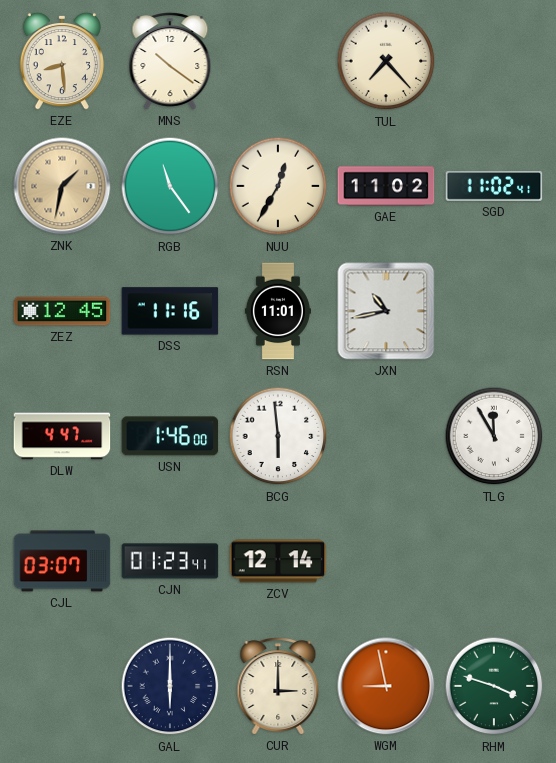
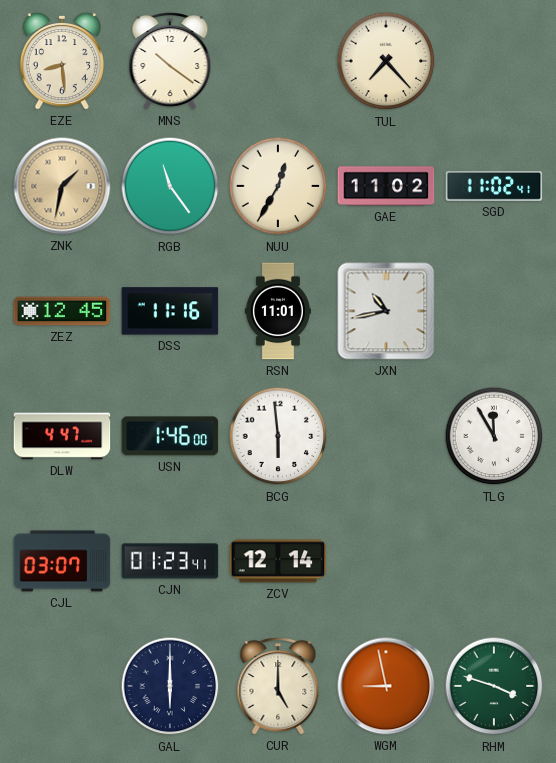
CUR: 3:00 -> 5:00
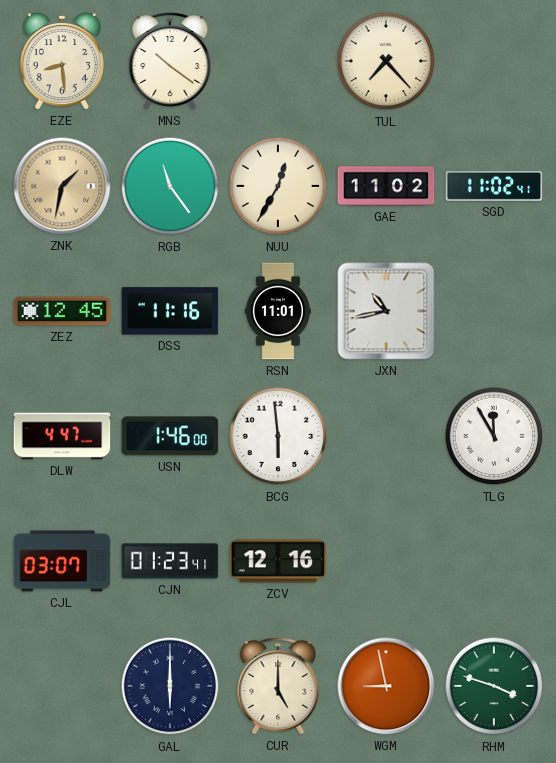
ZCV: 12:14 -> 12:16
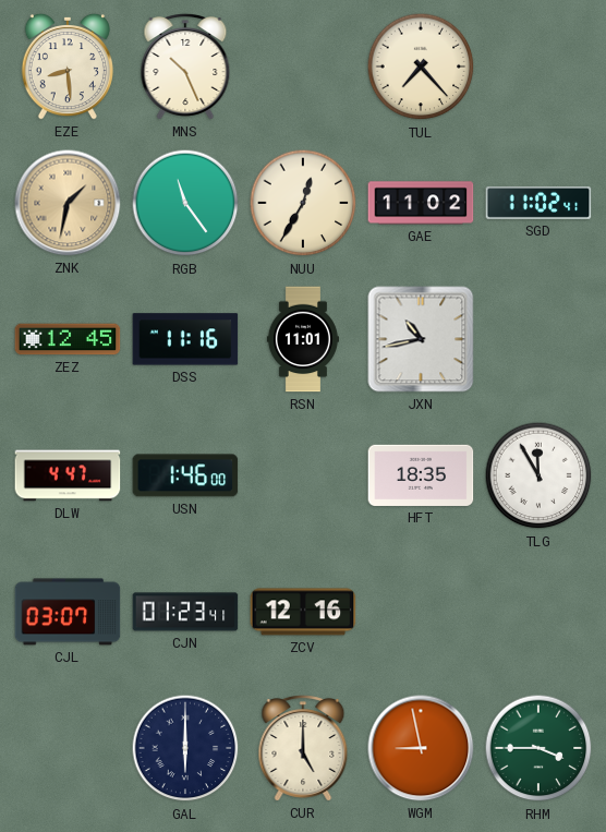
MNS: 10:21 -> 10:26
BCG: 5:59 -> none
HFT: none -> 18:35
RHM: 3:48 -> 3:45
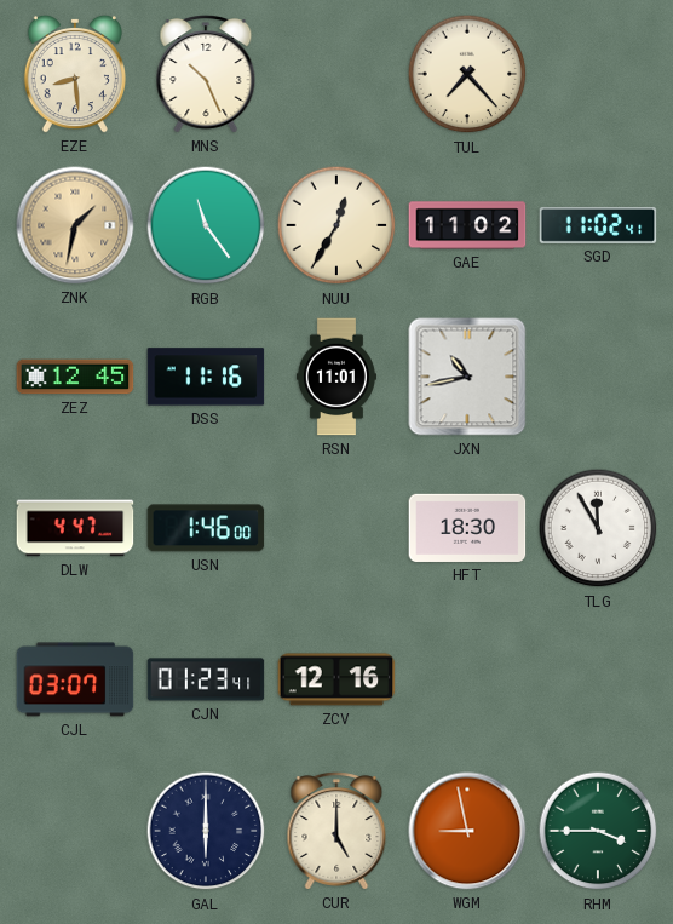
HFT: 18:35 -> 18:30
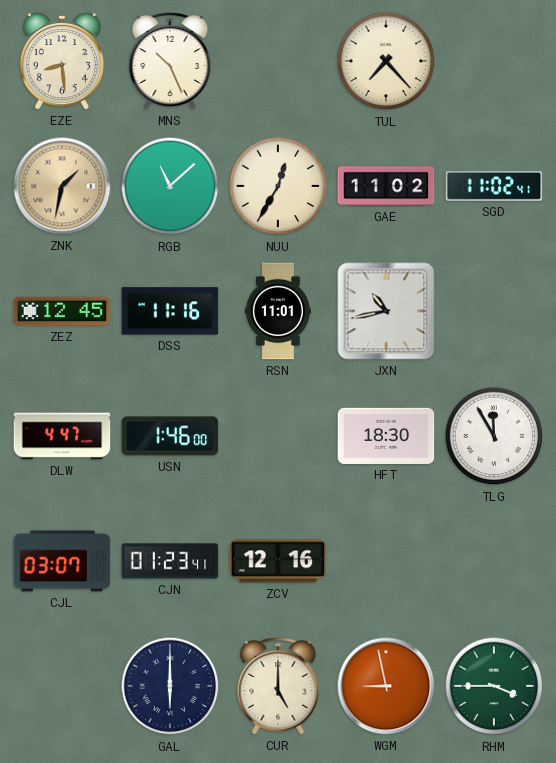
RGB: 11:24 -> 11:08
